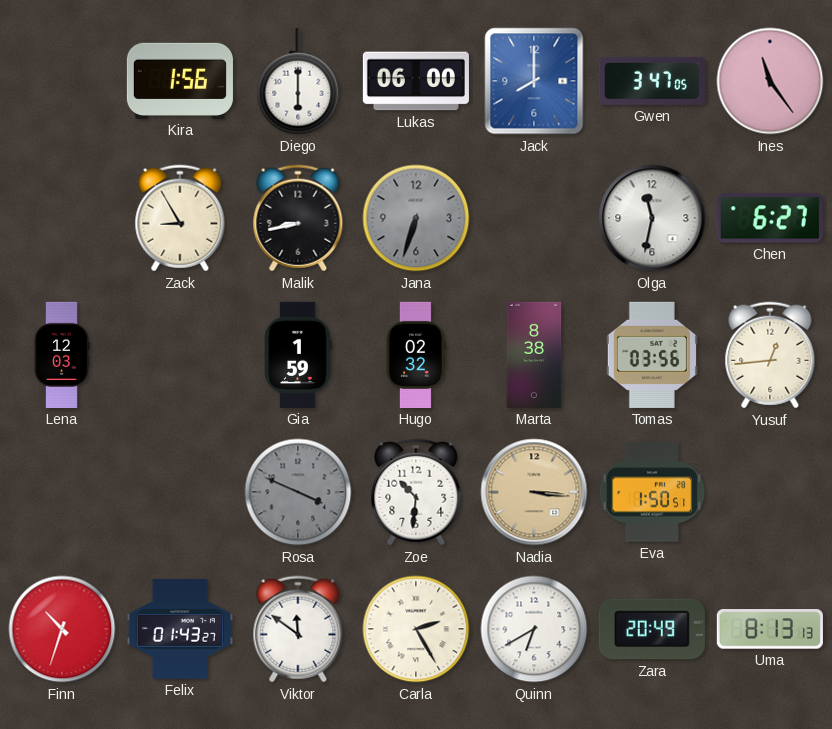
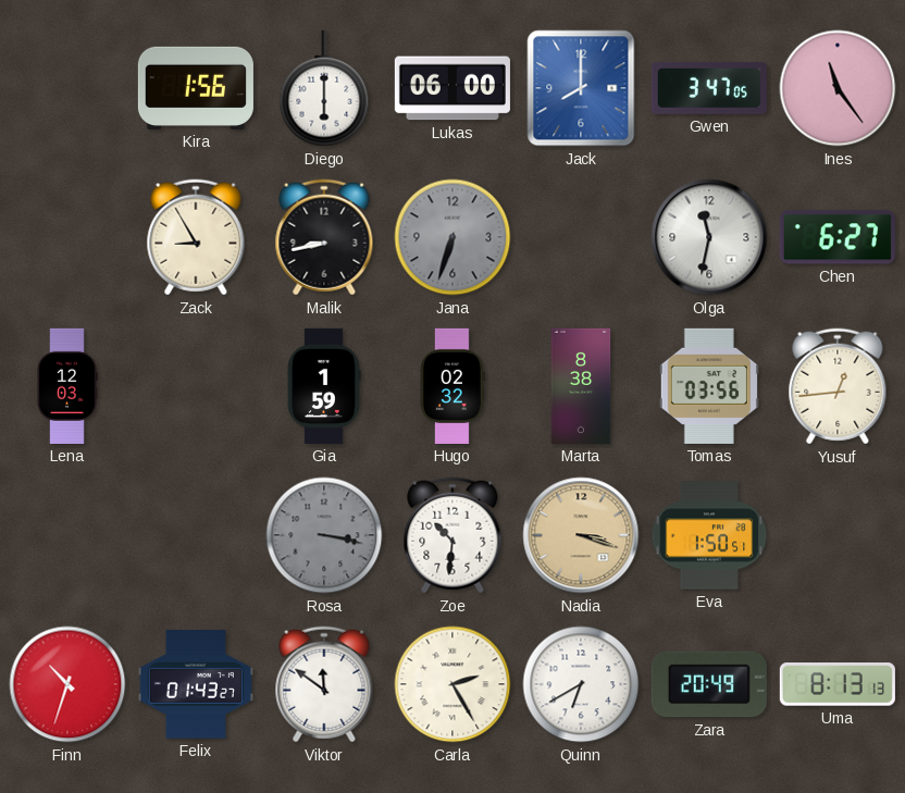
Rosa: 3:49 -> 3:17
Nadia: 3:16 -> 3:18
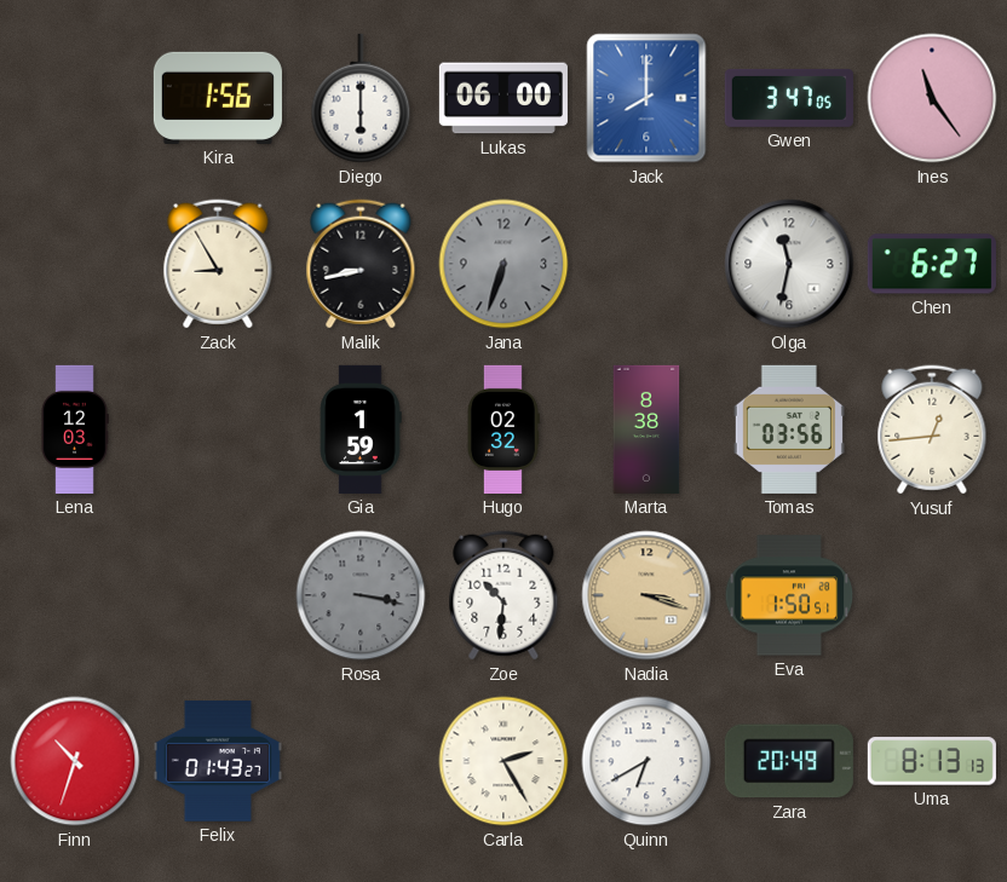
Viktor: 11:51 -> none
